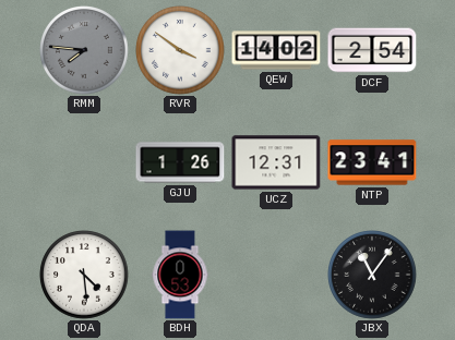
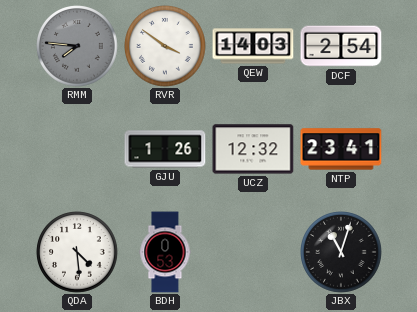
QEW: 14:02 -> 14:03
UCZ: 12:31 -> 12:32
JBX: 11:06 -> 11:03
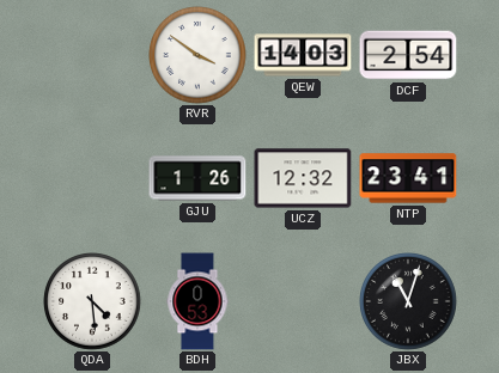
RMM: 7:46 -> none
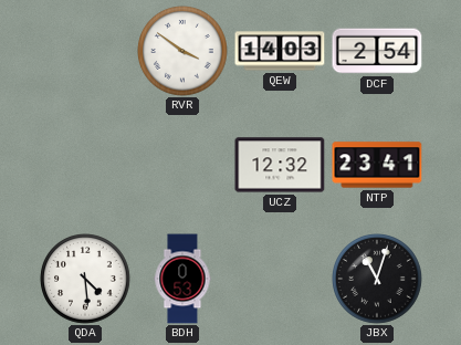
GJU: 1:26 -> none
